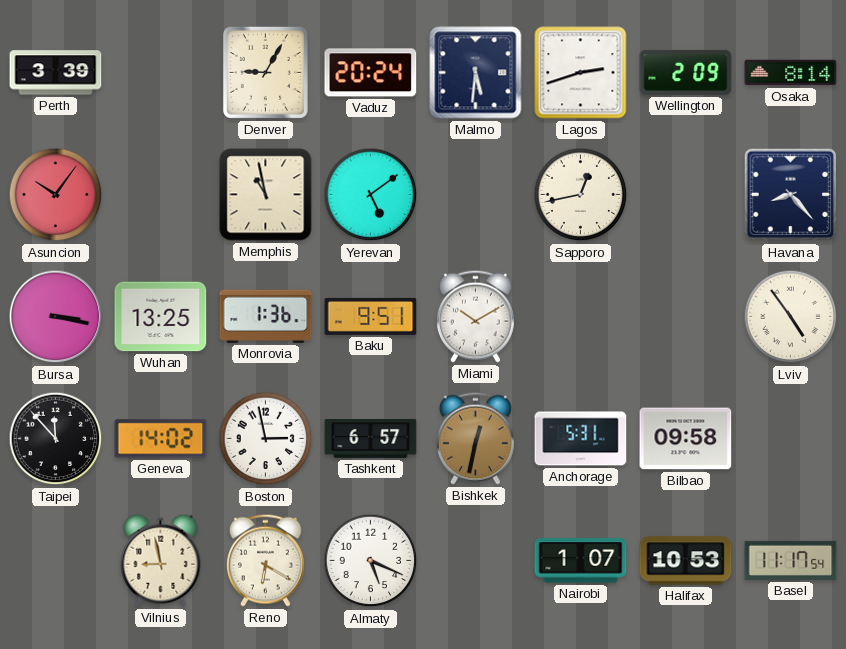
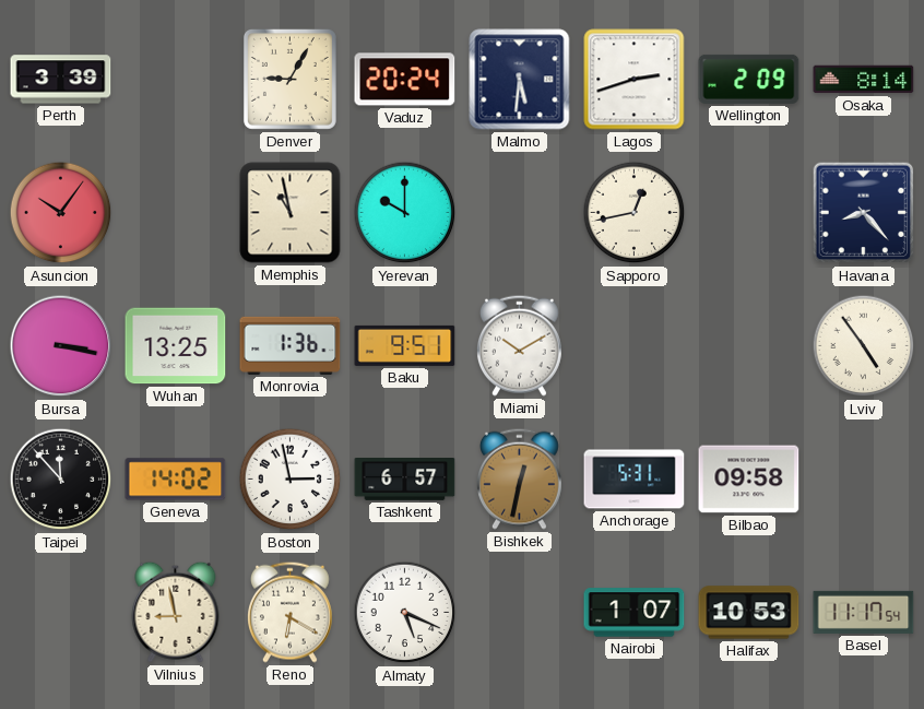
Yerevan: 5:09 -> 10:00
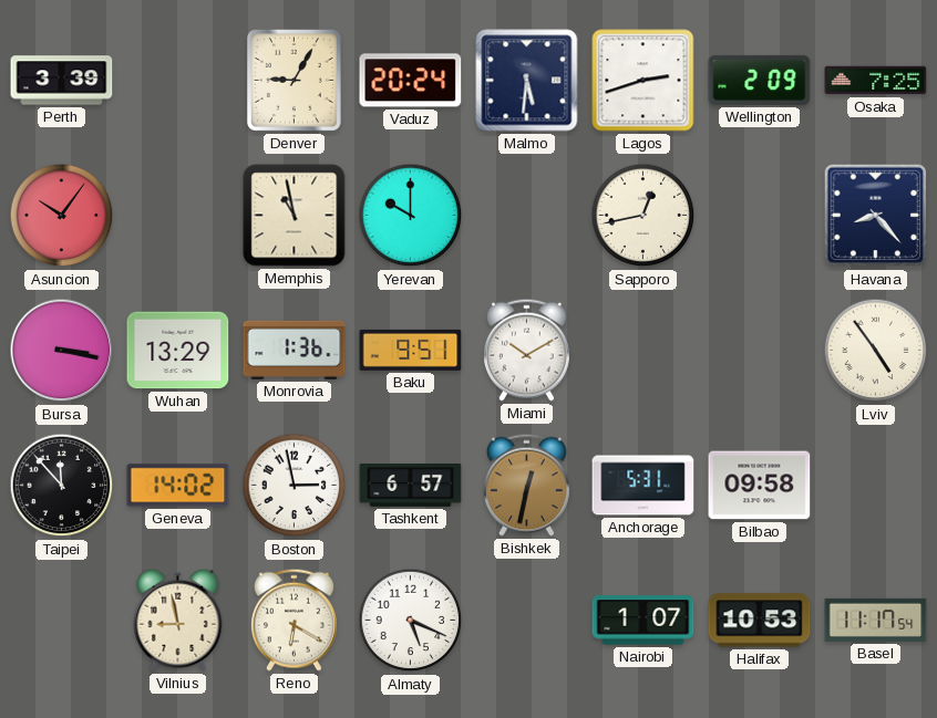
Osaka: 8:14 -> 7:25
Wuhan: 13:25 -> 13:29
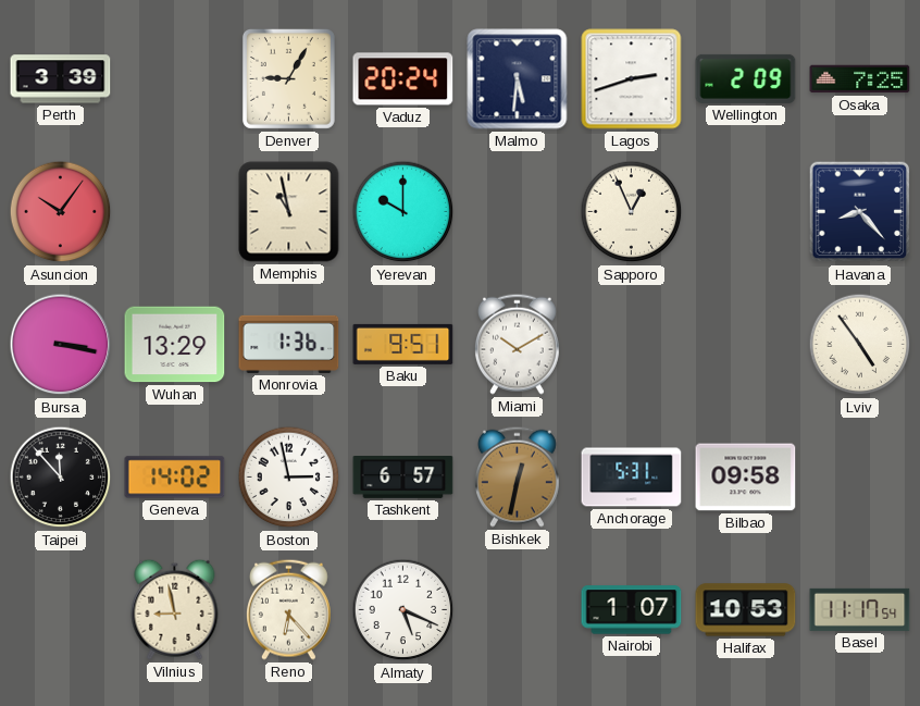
Sapporo: 12:43 -> 12:56
Reno: 6:20 -> 6:23
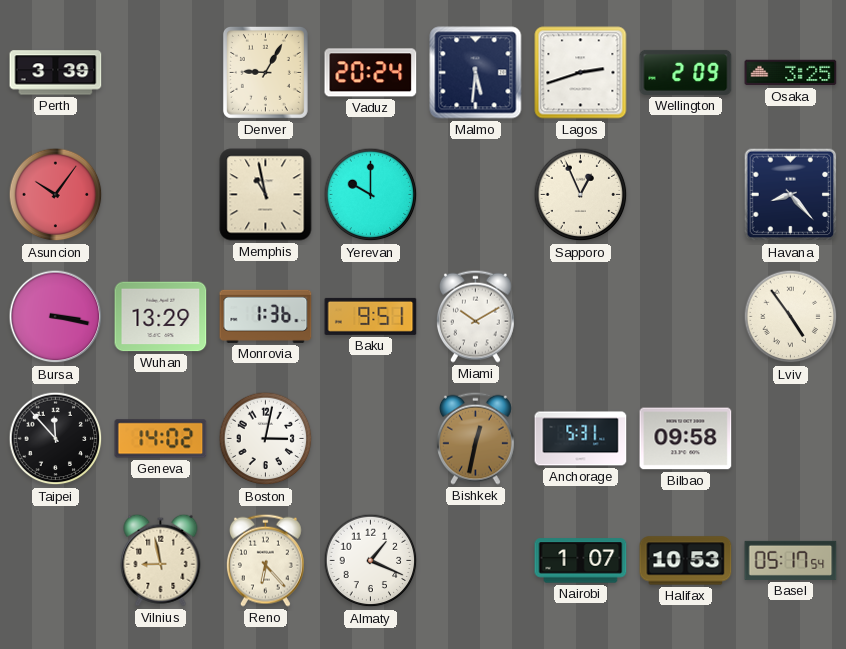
Osaka: 7:25 -> 3:25
Boston: 2:58 -> 3:02
Tashkent: 6:57 -> none
Almaty: 5:19 -> 1:19
Basel: 11:17 -> 05:17
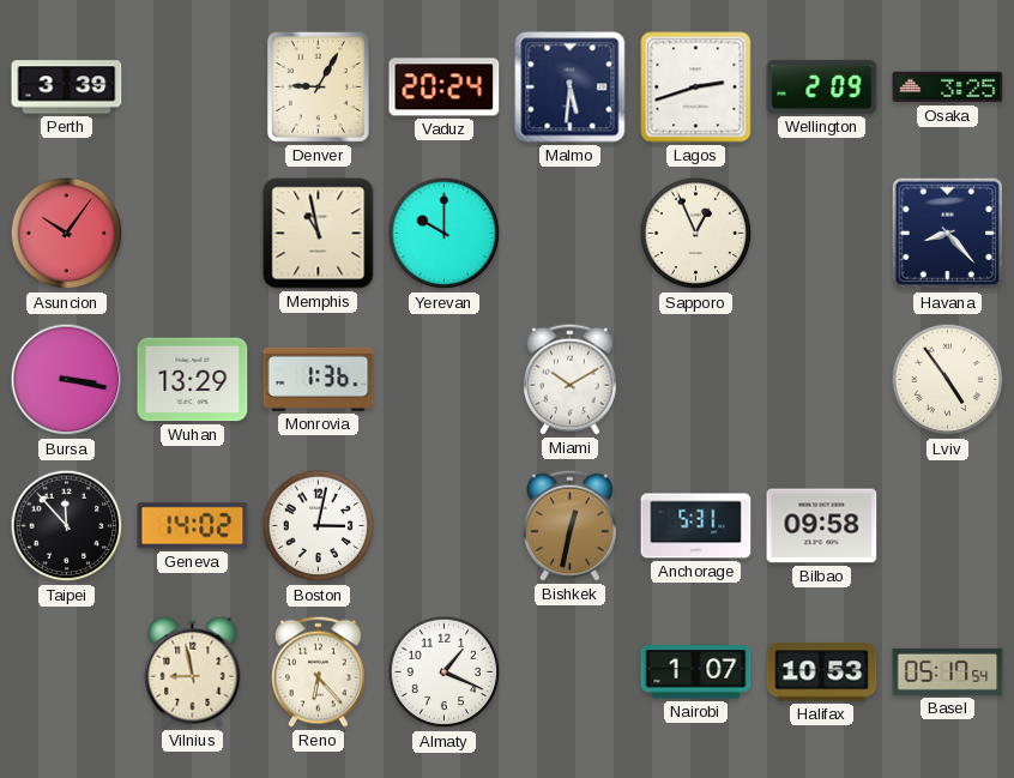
Baku: 9:51 -> none
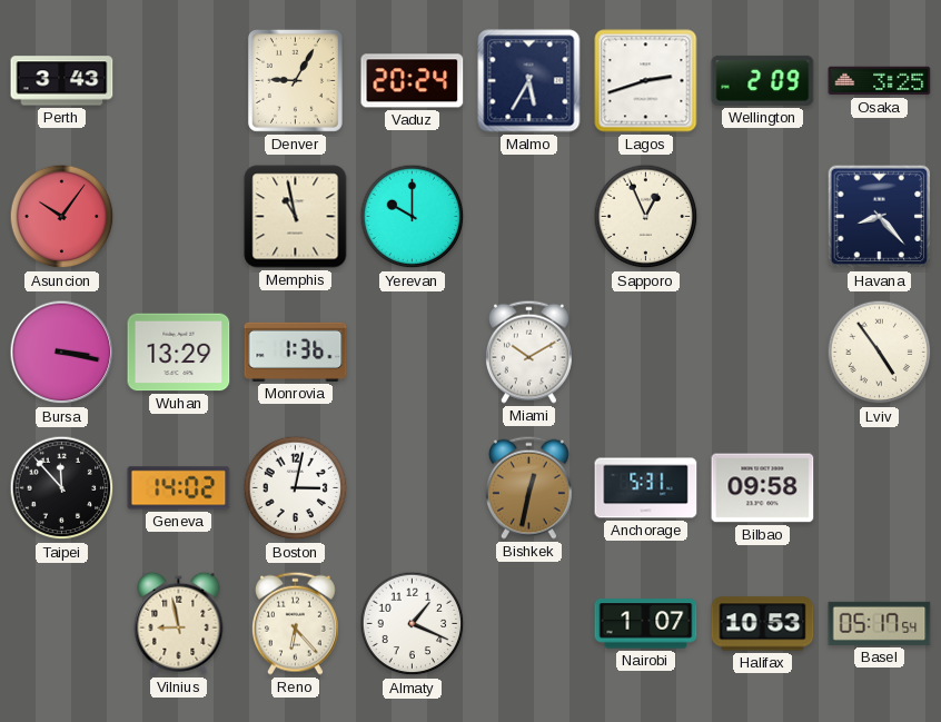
Perth: 3:39 -> 3:43
Malmo: 5:31 -> 5:35
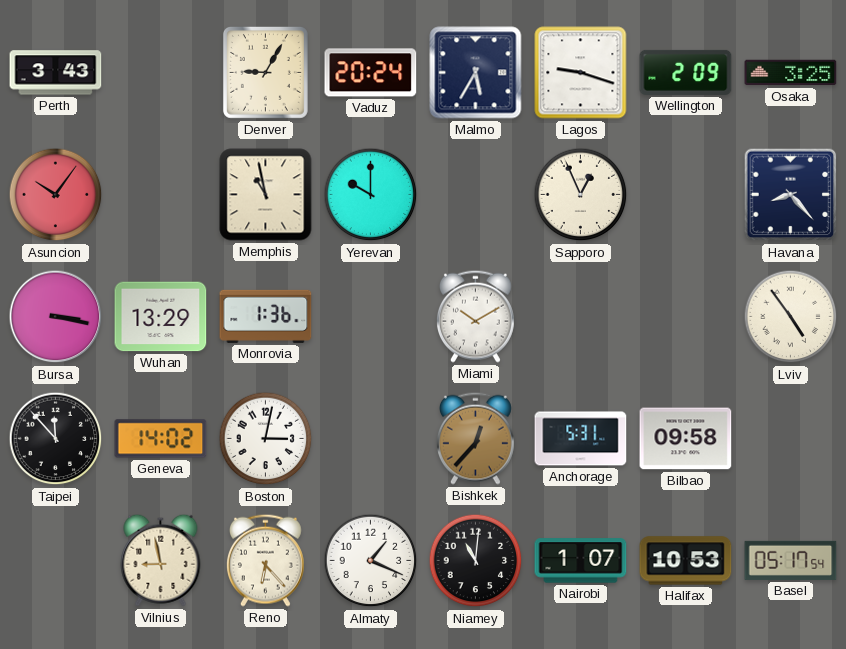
Lagos: 2:42 -> 9:18
Bishkek: 12:32 -> 12:37
Niamey: none -> 11:01
